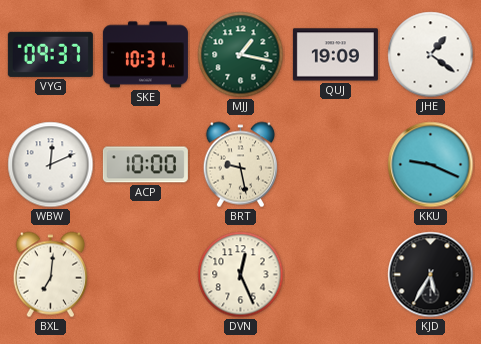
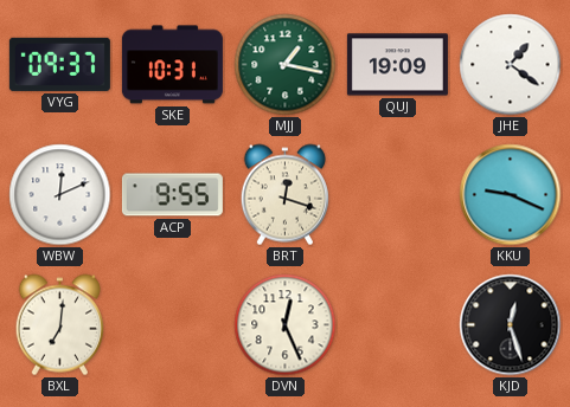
ACP: 10:00 -> 9:55
BRT: 9:28 -> 12:18
KJD: 5:35 -> 12:27
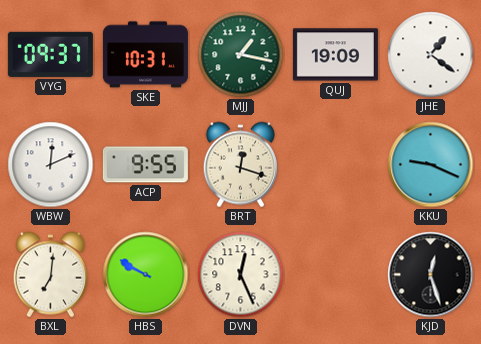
HBS: none -> 9:50
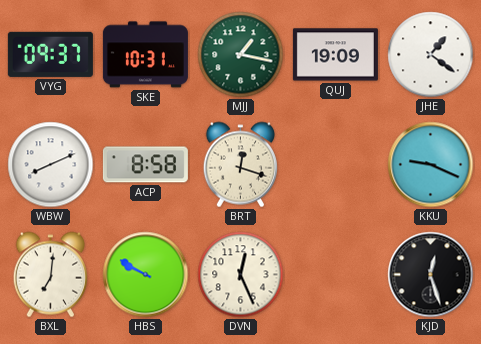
WBW: 12:11 -> 8:11
ACP: 9:55 -> 8:58
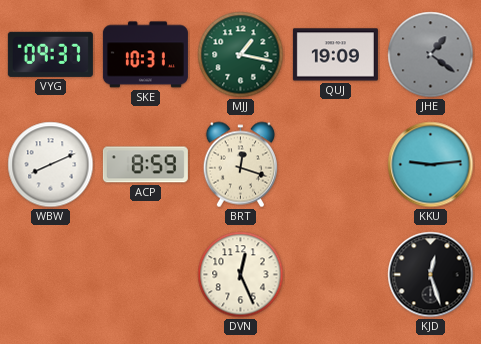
JHE dial: white -> grey
ACP: 8:58 -> 8:59
KKU: 9:19 -> 9:14
BXL: 7:01 -> none
HBS: 9:50 -> none
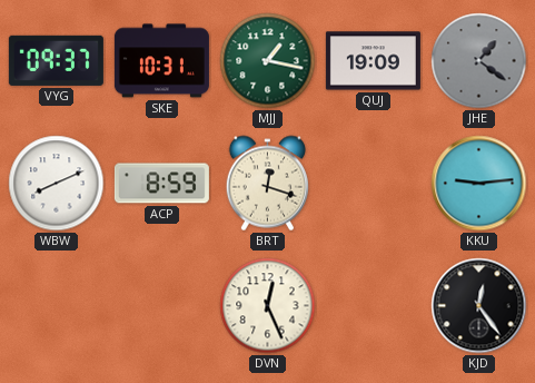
KJD: 12:27 -> 12:24
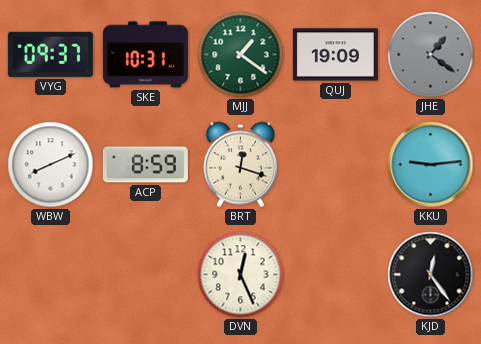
MJJ: 1:17 -> 1:21
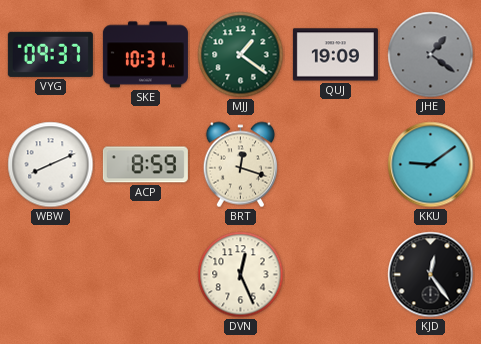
KKU: 9:14 -> 9:09
